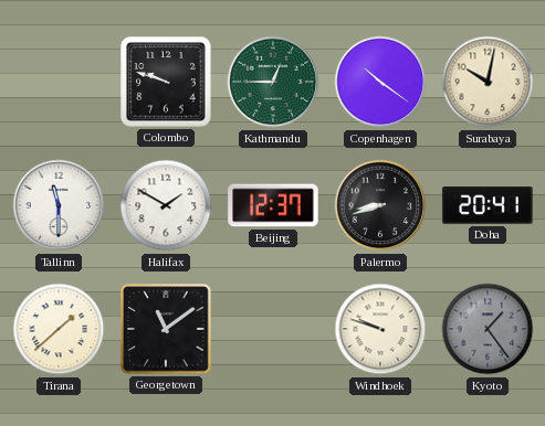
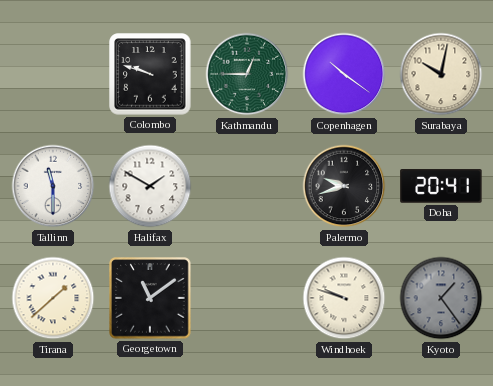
Beijing: 12:37 -> none
Palermo: 8:42 -> 9:42
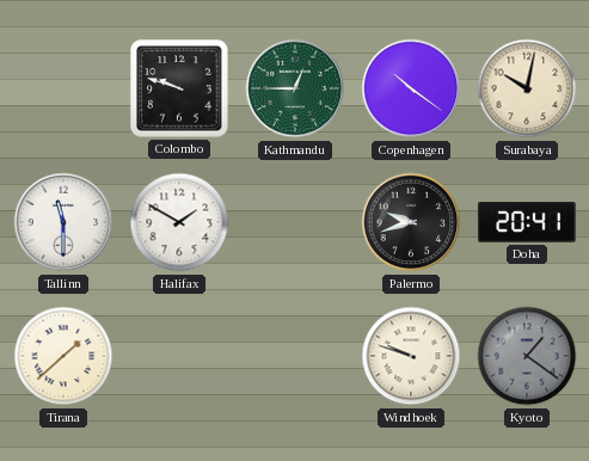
Georgetown: 11:09 -> none
Kyoto: 1:24 -> 1:21
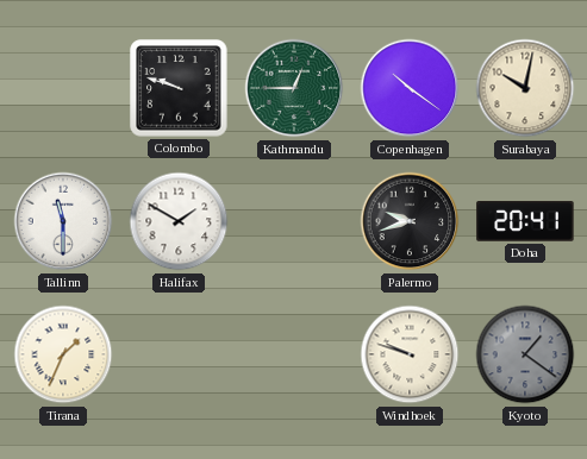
Tirana: 1:38 -> 1:34
